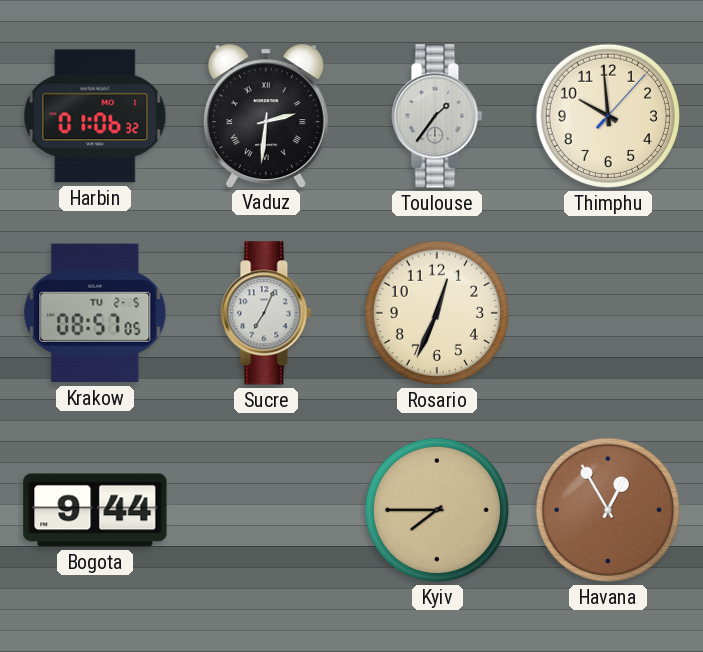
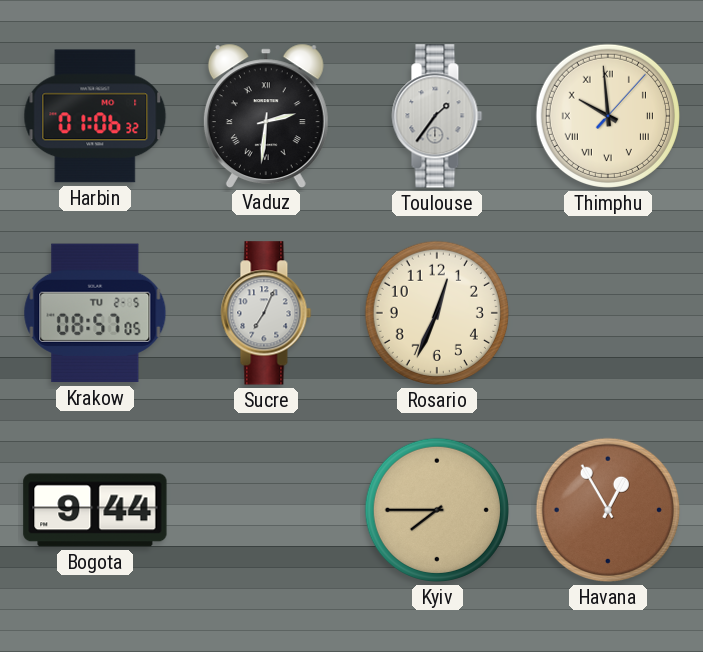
Thimphu numerals: Arabic -> Roman
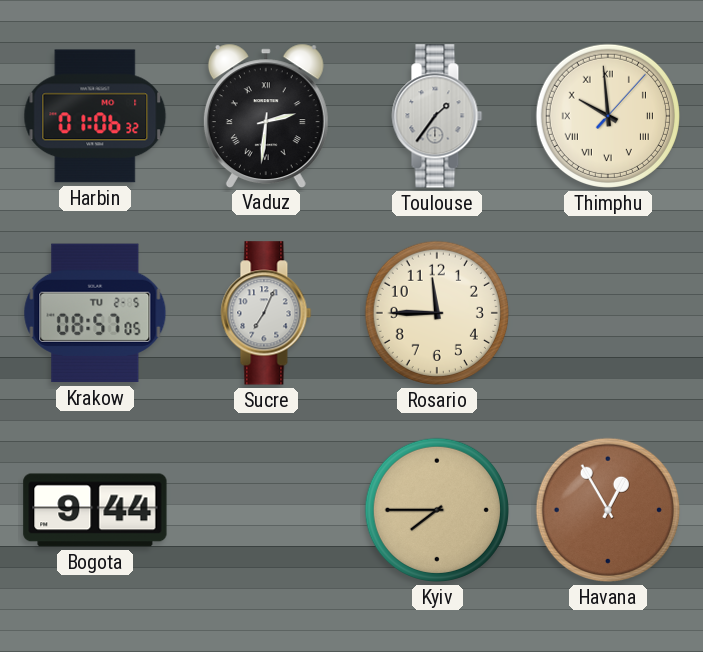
Rosario: 12:34 -> 11:45
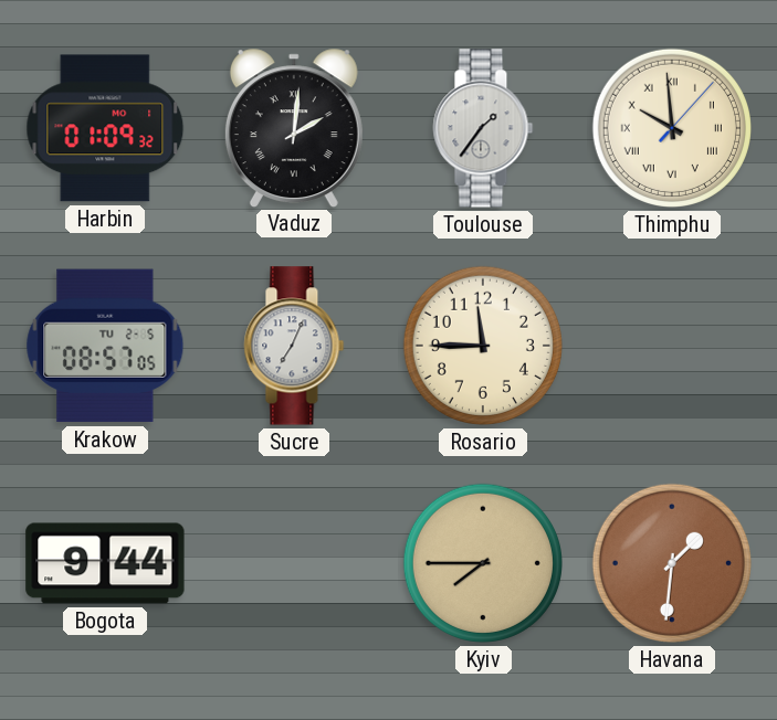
Harbin: 01:06 -> 01:09
Vaduz: 2:31 -> 2:01
Havana: 12:55 -> 1:31
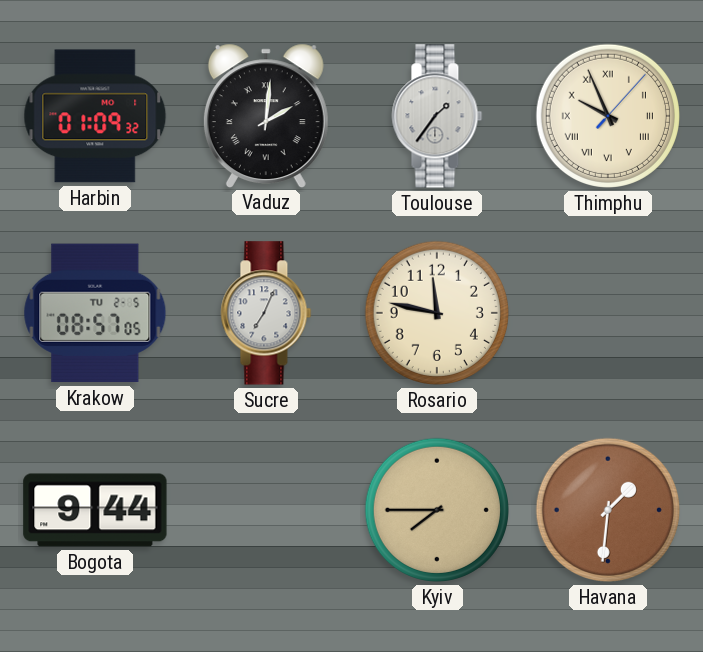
Thimphu: 9:59 -> 9:56
Rosario: 11:45 -> 11:47
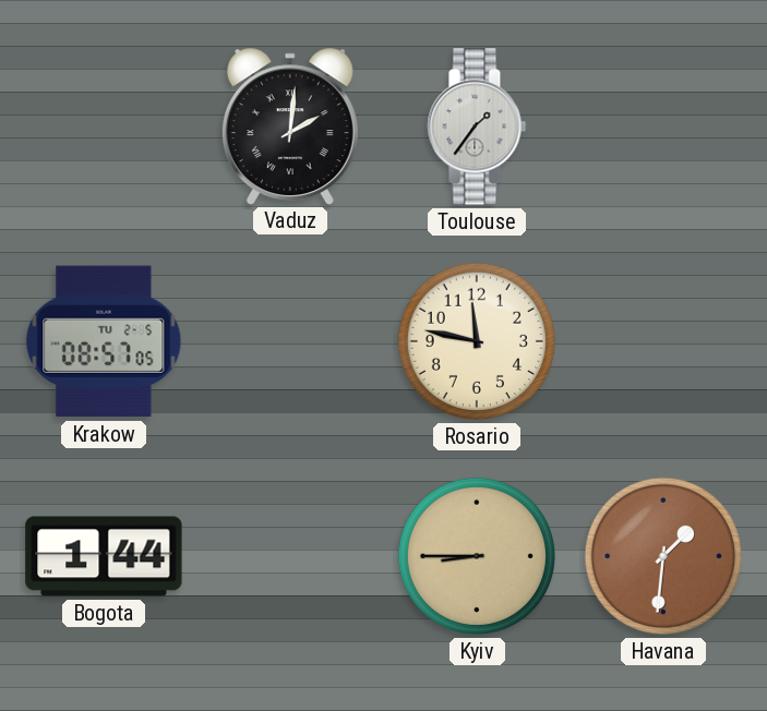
Harbin: 01:09 -> none
Thimphu: 9:56 -> none
Sucre: 7:04 -> none
Bogota: 9:44 -> 1:44
Kyiv: 7:45 -> 8:45
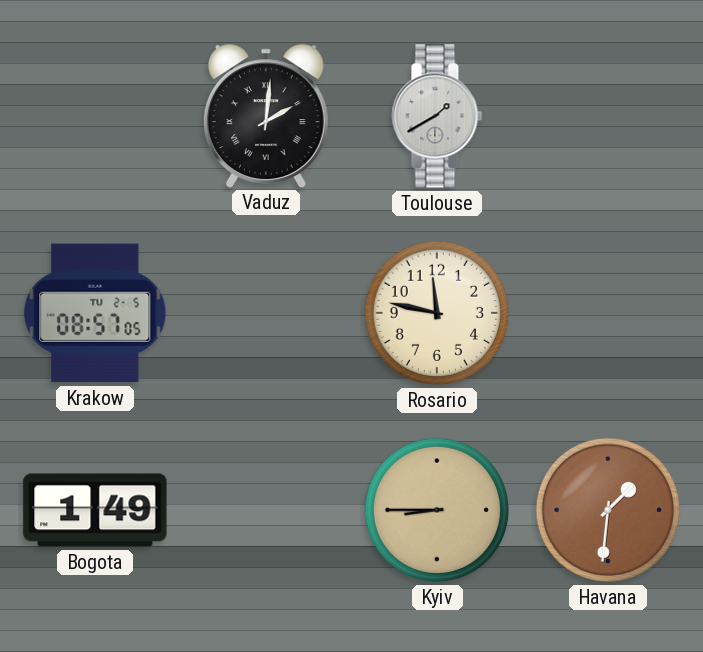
Toulouse: 1:36 -> 1:40
Bogota: 1:44 -> 1:49
